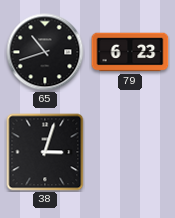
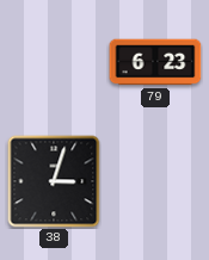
65: 10:42 -> none
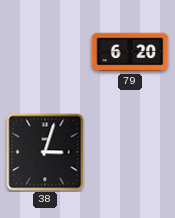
79: 6:23 -> 6:20
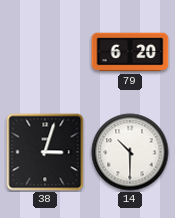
14: none -> 10:30
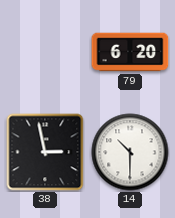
38: 3:03 -> 2:58
